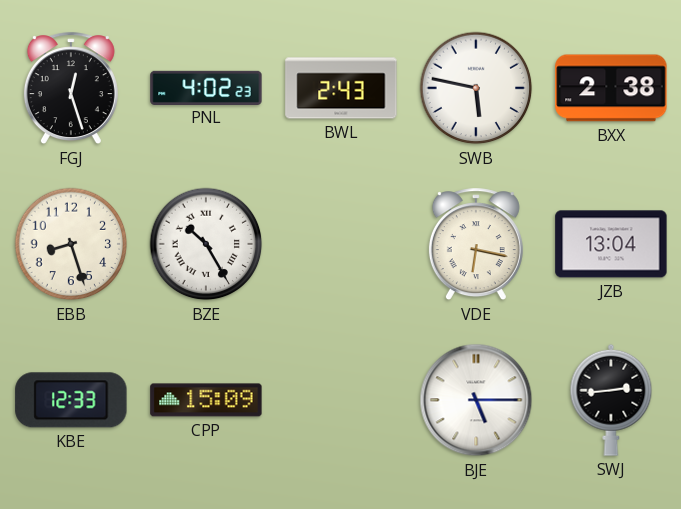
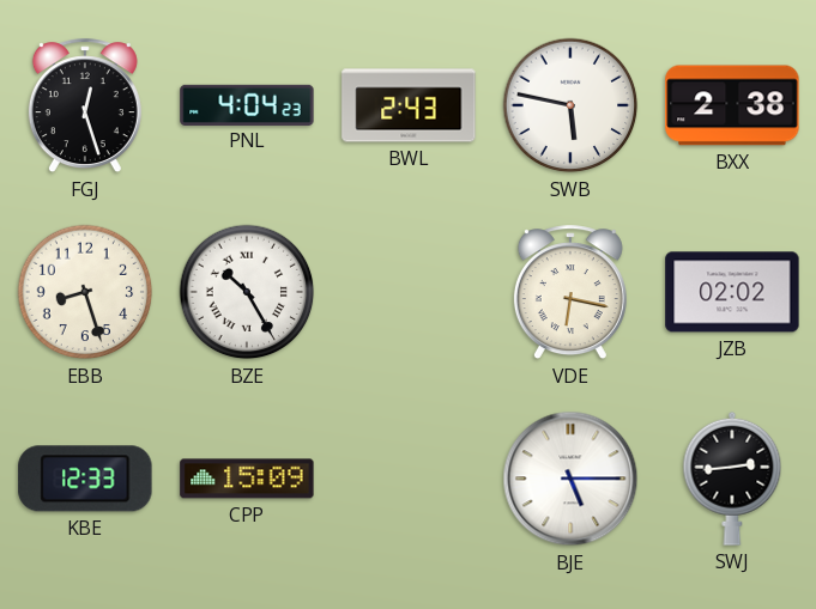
PNL: 4:02 -> 4:04
JZB: 13:04 -> 02:02
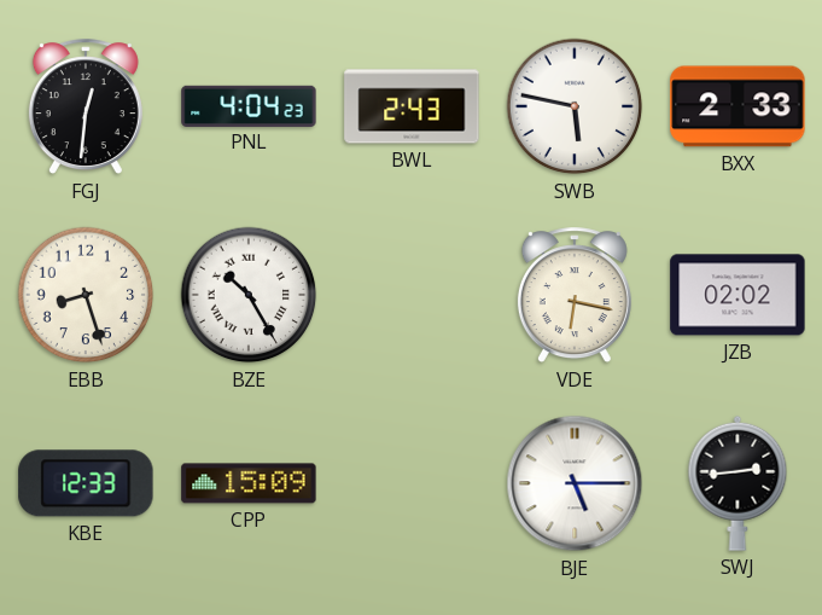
FGJ: 12:27 -> 12:31
BXX: 2:38 -> 2:33
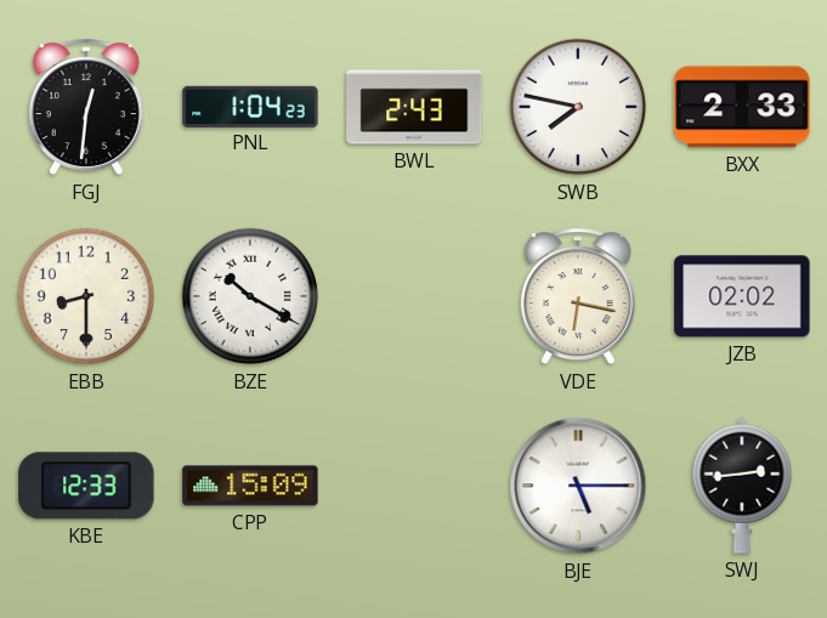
PNL: 4:04 -> 1:04
SWB: 5:47 -> 7:47
EBB: 8:27 -> 8:30
BZE: 10:25 -> 10:20
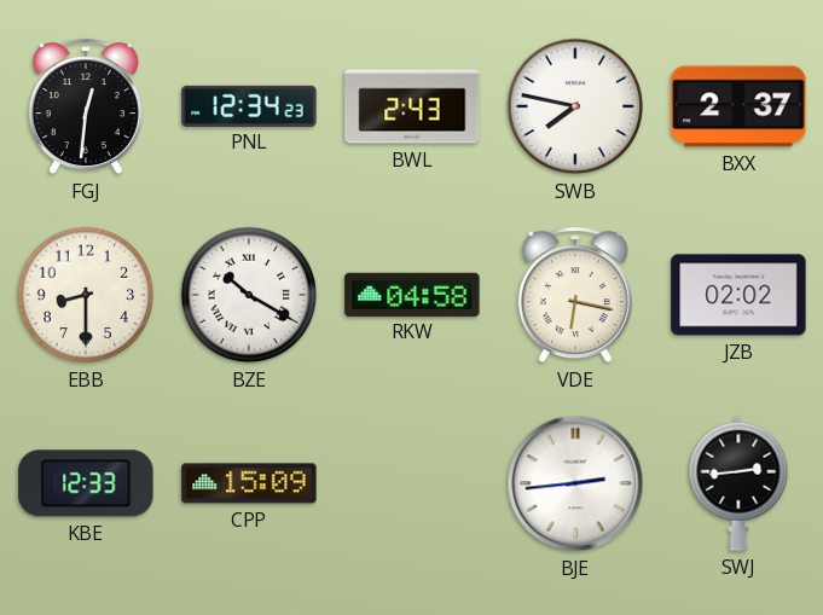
PNL: 1:04 -> 12:34
BXX: 2:33 -> 2:37
RKW: none -> 04:58
BJE: 5:15 -> 2:44
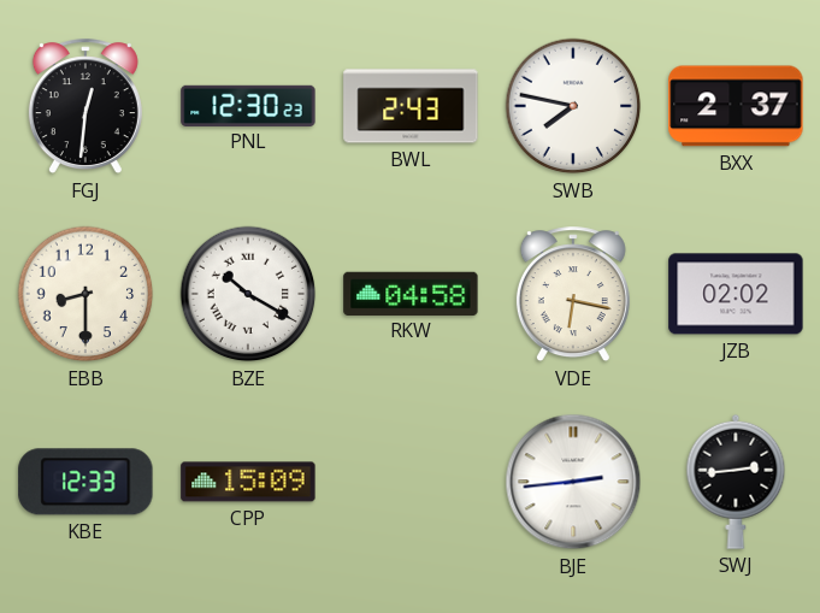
PNL: 12:34 -> 12:30
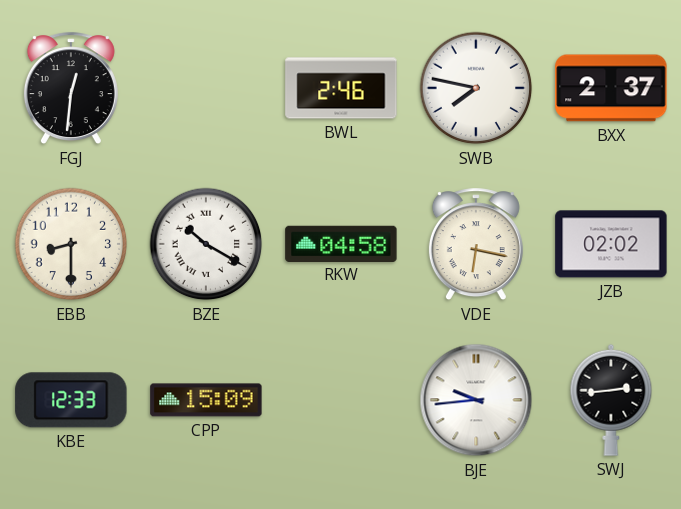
PNL: 12:30 -> none
BWL: 2:43 -> 2:46
BJE: 2:44 -> 9:44
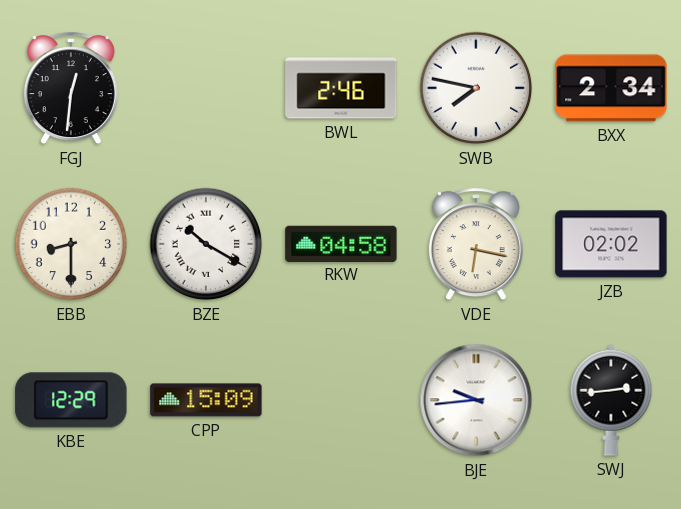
BXX: 2:37 -> 2:34
KBE: 12:33 -> 12:29
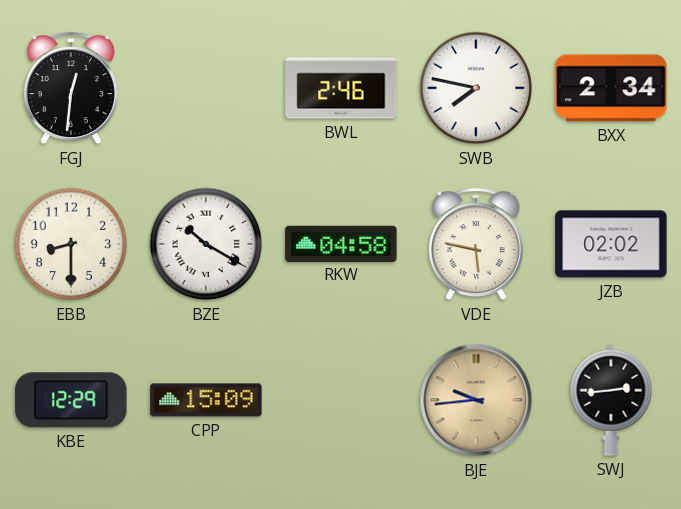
VDE: 6:17 -> 5:47
BJE dial: white -> champagne
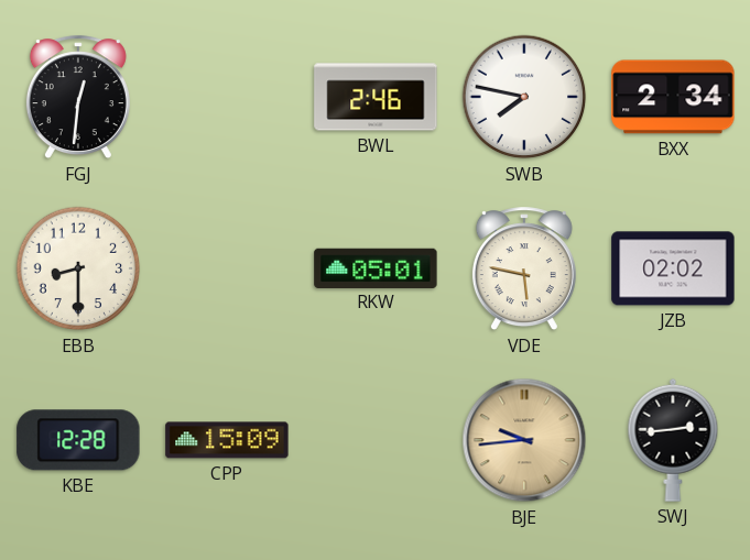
BZE: 10:20 -> none
RKW: 04:58 -> 05:01
KBE: 12:29 -> 12:28
